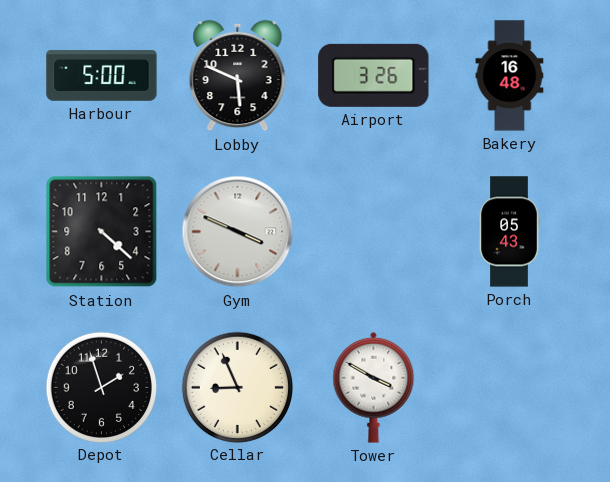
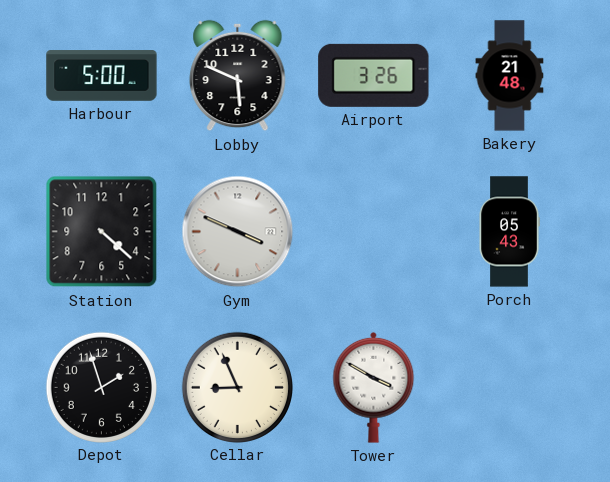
Bakery: 16:48 -> 21:48
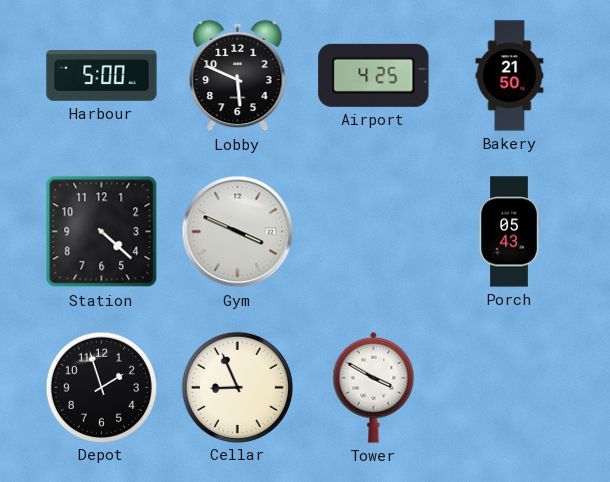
Airport: 3:26 -> 4:25
Bakery: 21:48 -> 21:50
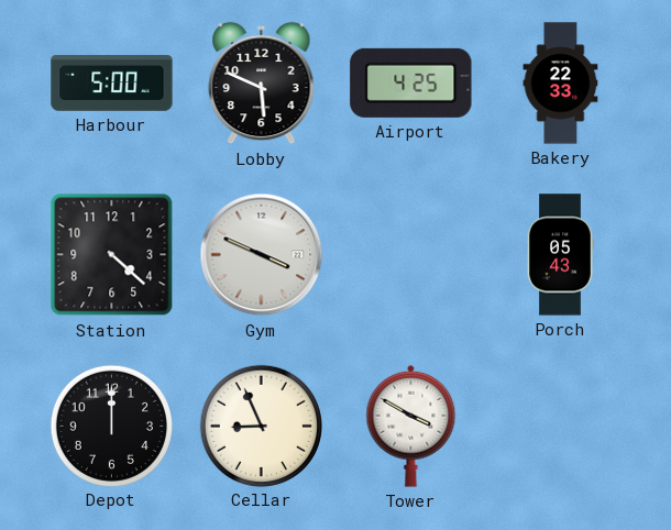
Bakery: 21:50 -> 22:33
Depot: 1:57 -> 12:00
